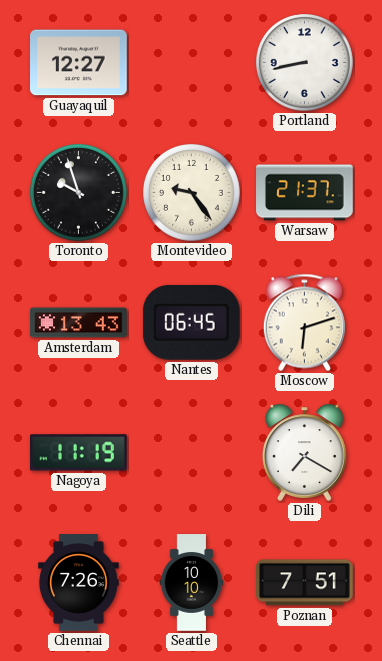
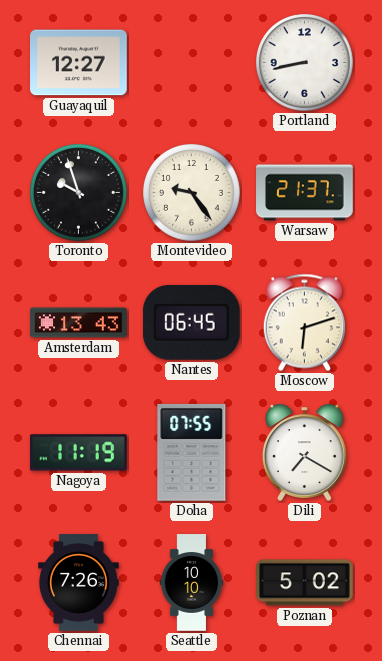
Doha: none -> 07:55
Poznan: 7:51 -> 5:02
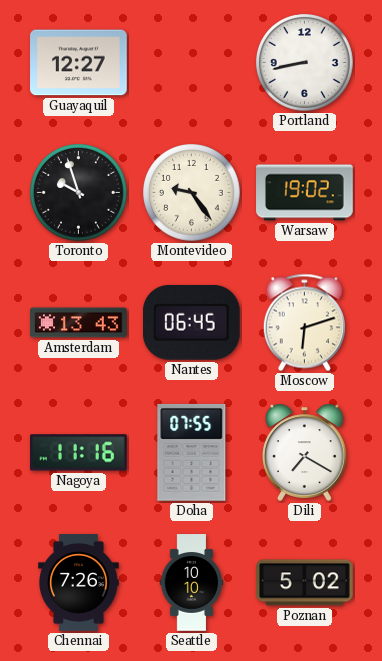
Warsaw: 21:37 -> 19:02
Nagoya: 11:19 -> 11:16
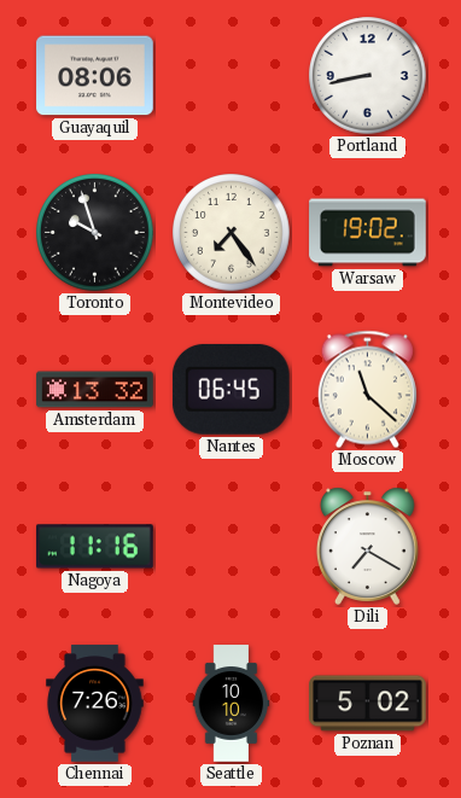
Guayaquil: 12:27 -> 08:06
Montevideo: 9:24 -> 7:24
Amsterdam: 13:43 -> 13:32
Moscow: 6:12 -> 11:22
Doha: 07:55 -> none
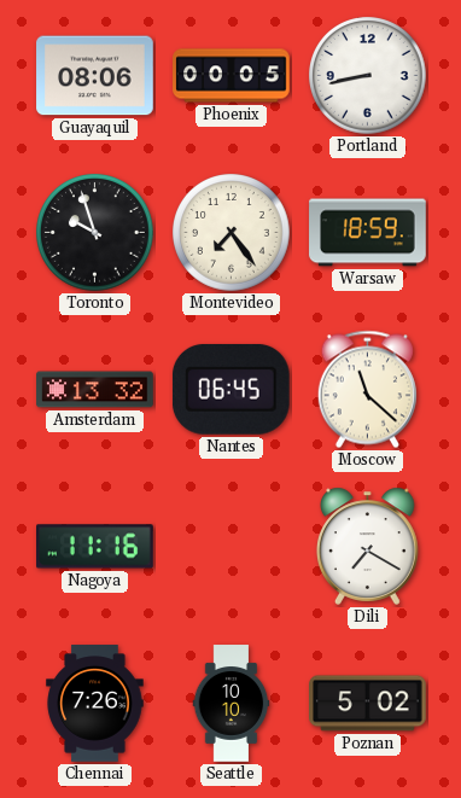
Phoenix: none -> 00:05
Warsaw: 19:02 -> 18:59
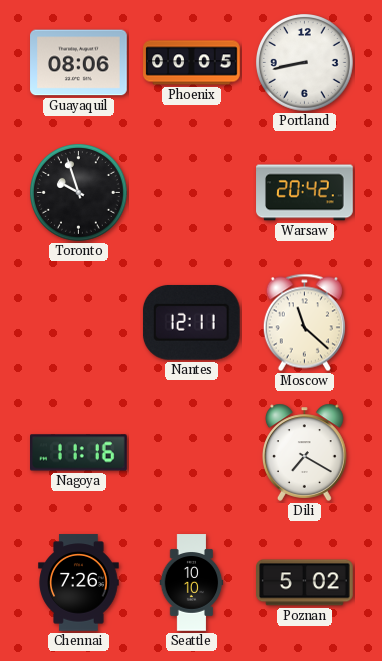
Montevideo: 7:24 -> none
Warsaw: 18:59 -> 20:42
Amsterdam: 13:32 -> none
Nantes: 06:45 -> 12:11
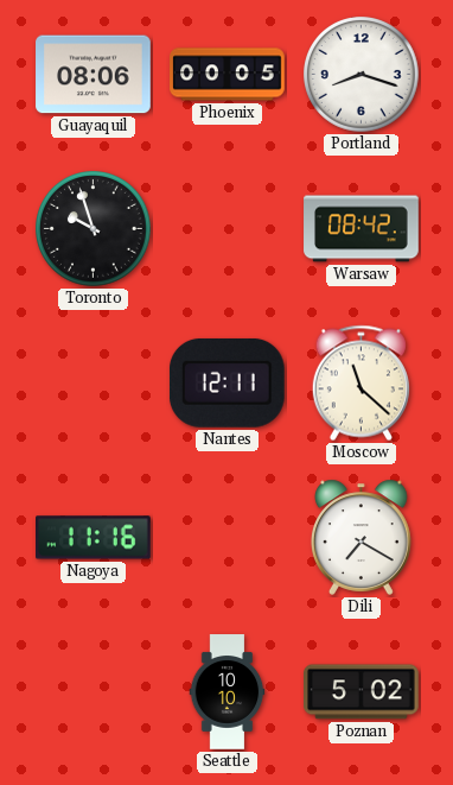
Portland: 8:43 -> 8:18
Warsaw: 20:42 -> 08:42
Chennai: 7:26 -> none
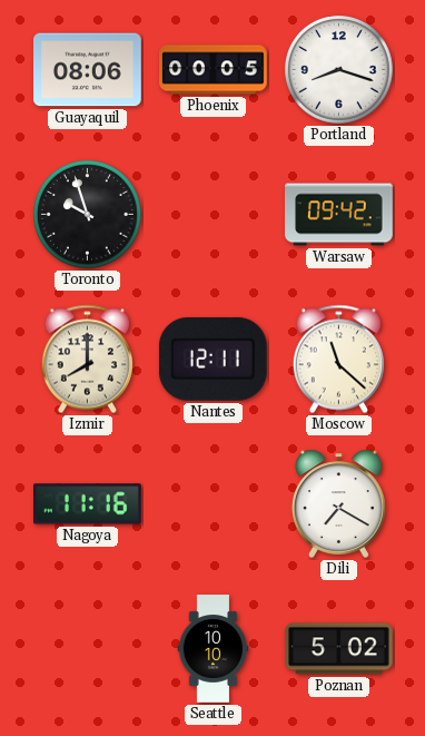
Warsaw: 08:42 -> 09:42
Izmir: none -> 8:00
